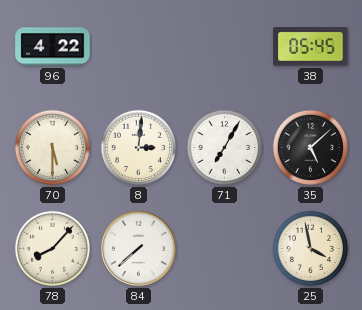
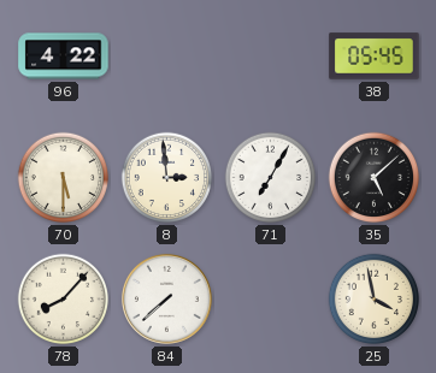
8: 3:01 -> 2:59
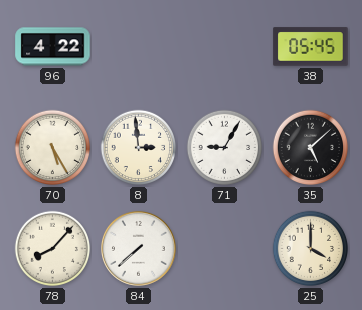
70: 5:30 -> 5:25
71: 7:05 -> 9:05
25: 3:58 -> 4:00
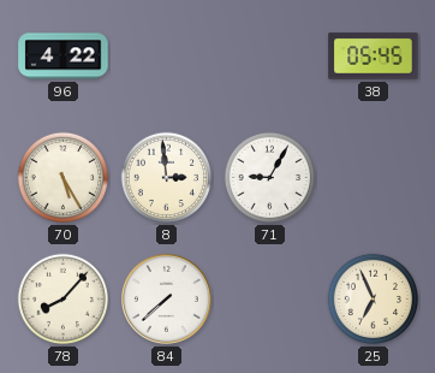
35: 5:08 -> none
25: 4:00 -> 6:56
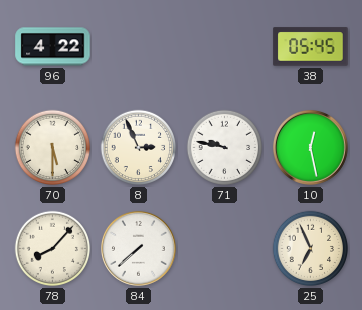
70: 5:25 -> 5:30
8: 2:59 -> 2:56
71: 9:05 -> 9:47
10: none -> 12:28
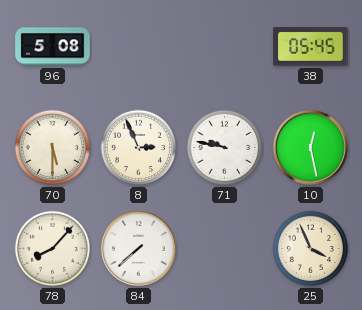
96: 4:22 -> 5:08
25: 6:56 -> 3:56
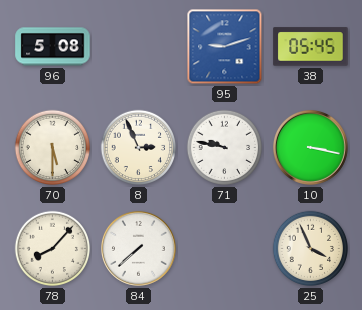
95: none -> 9:12
10: 12:28 -> 3:17
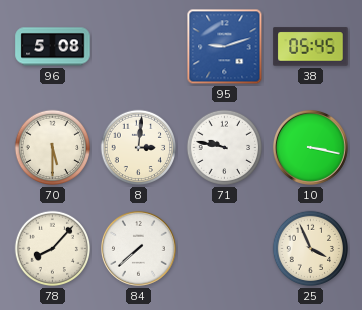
8: 2:56 -> 3:01
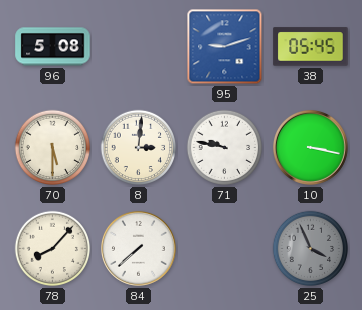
25 dial: cream -> grey
